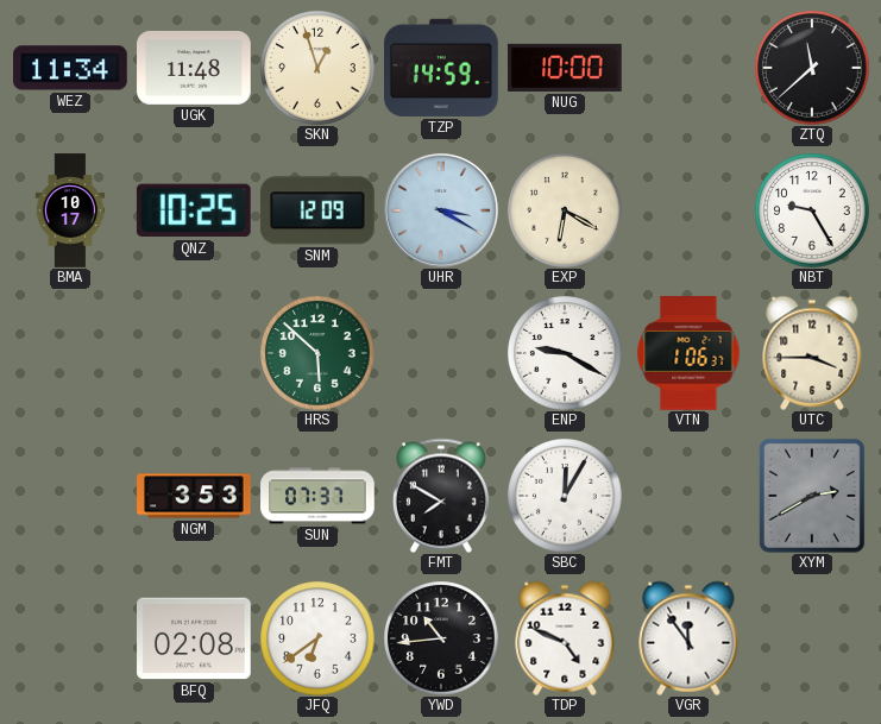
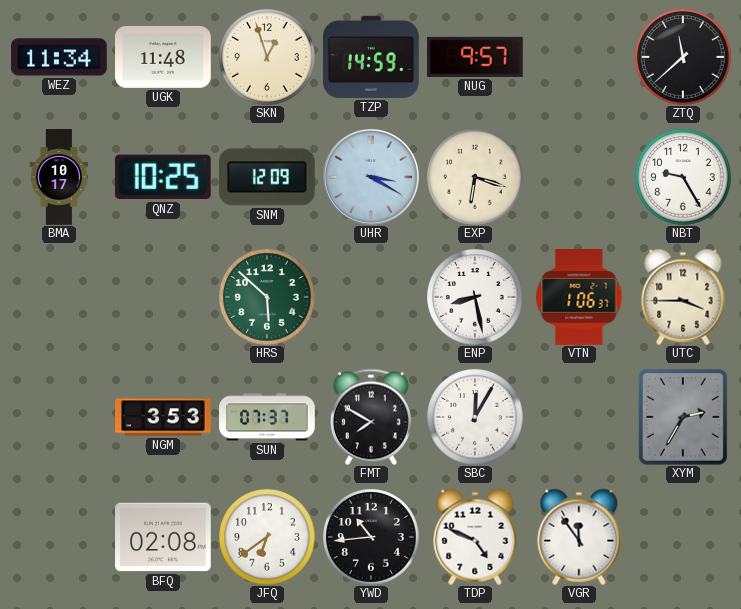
NUG: 10:00 -> 9:57
EXP: 6:20 -> 6:18
ENP: 9:20 -> 8:28
XYM: 2:40 -> 2:35
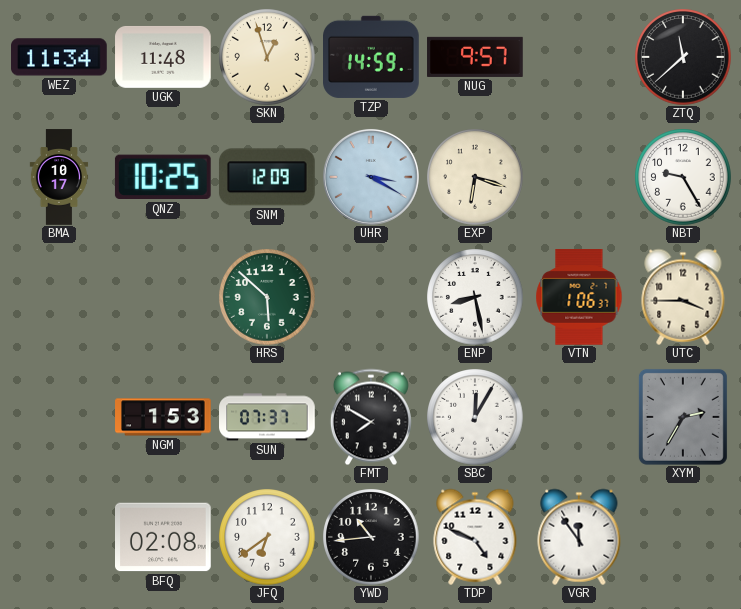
NGM: 3:53 -> 1:53
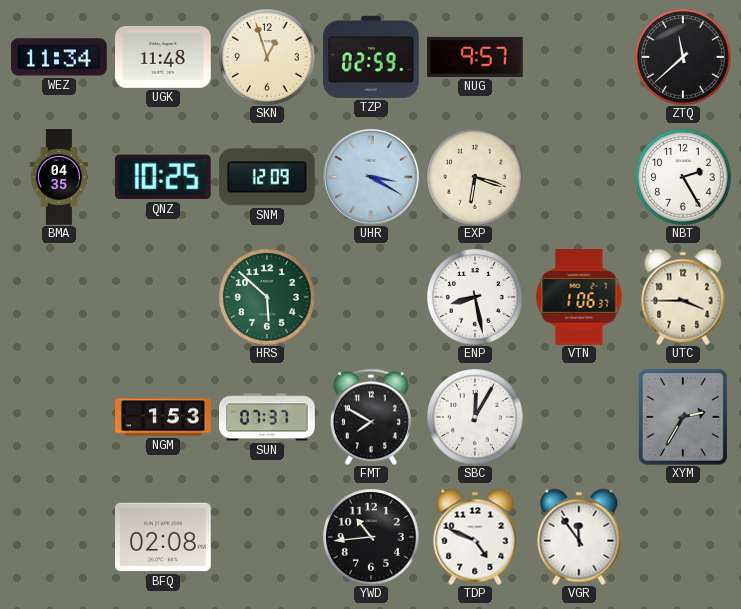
TZP: 14:59 -> 02:59
BMA: 10:17 -> 04:35
NBT: 9:25 -> 2:25
JFQ: 6:39 -> none
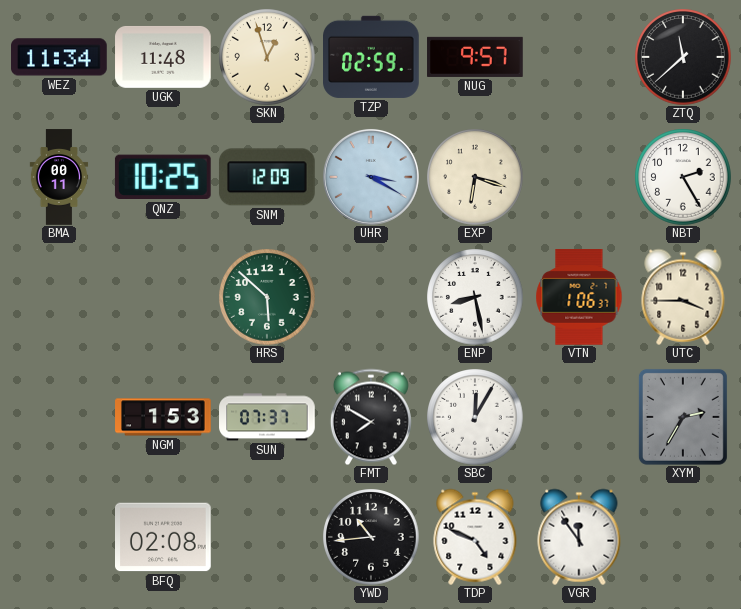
BMA: 04:35 -> 00:11
